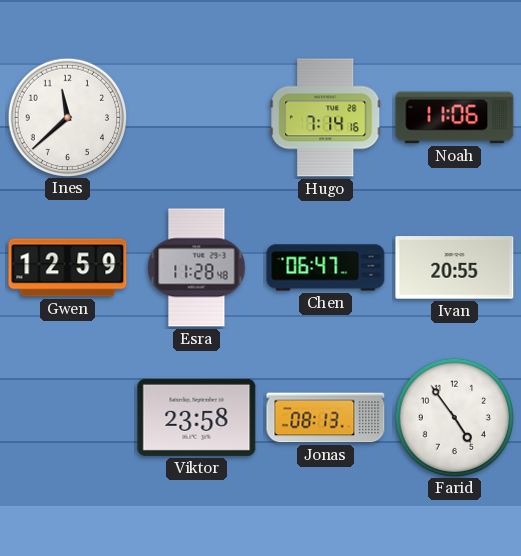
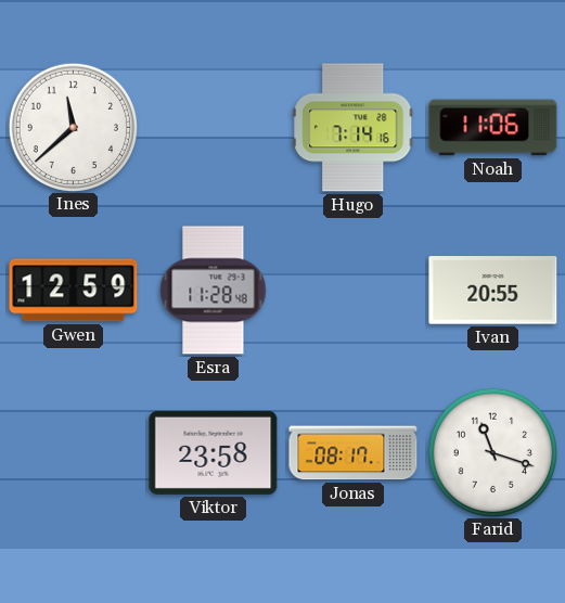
Chen: 06:47 -> none
Jonas: 08:13 -> 08:17
Farid: 4:54 -> 11:18
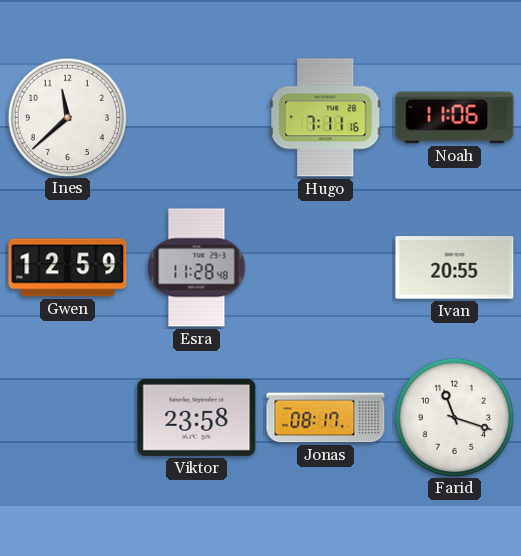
Hugo: 7:14 -> 7:11
